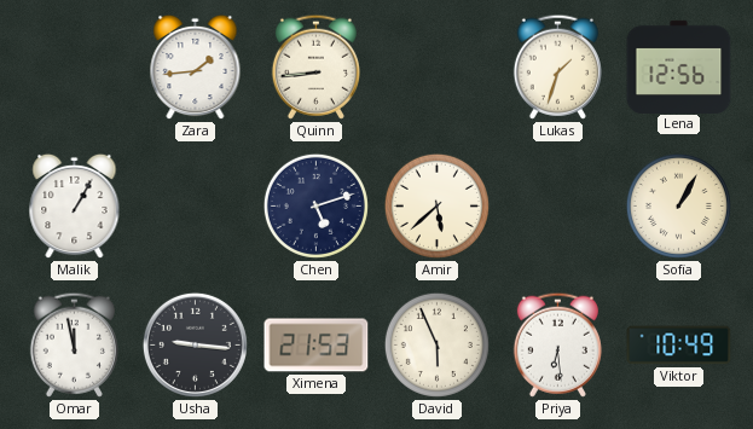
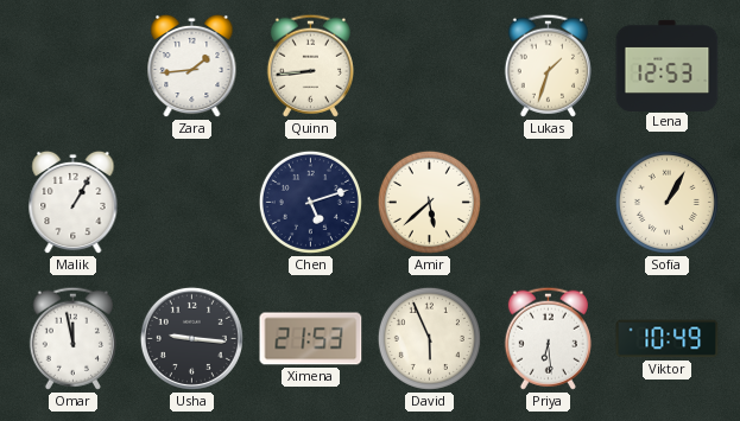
Lena: 12:56 -> 12:53
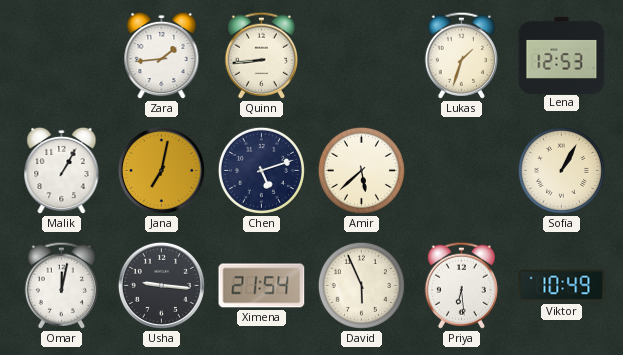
Jana: none -> 7:02
Omar: 11:58 -> 12:02
Ximena: 21:53 -> 21:54
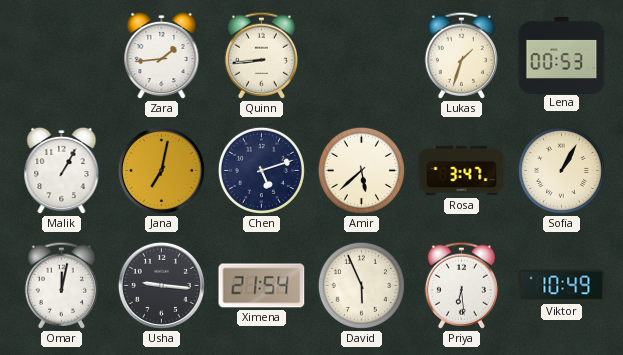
Lena: 12:53 -> 00:53
Rosa: none -> 3:47
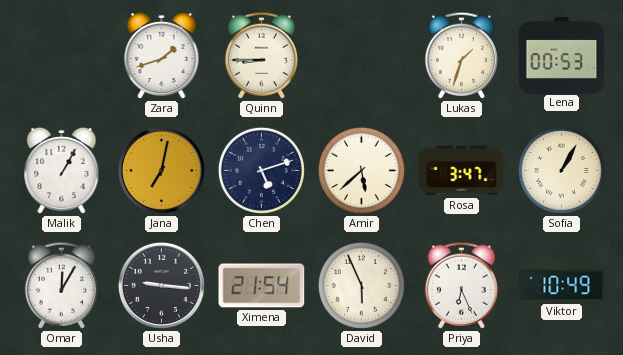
Zara: 1:44 -> 1:42
Quinn: 8:44 -> 8:45
Omar: 12:02 -> 12:05
Priya: 6:29 -> 6:26
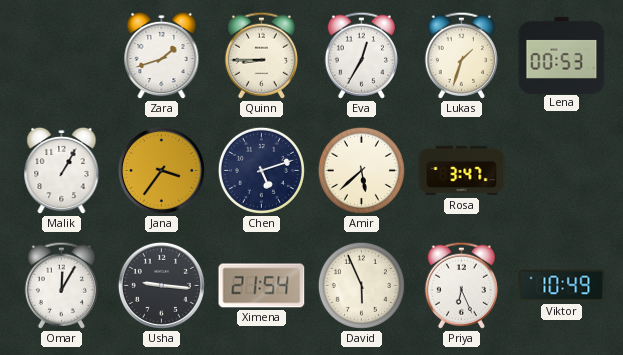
Eva: none -> 12:35
Jana: 7:02 -> 3:36
Sofia: 1:05 -> none
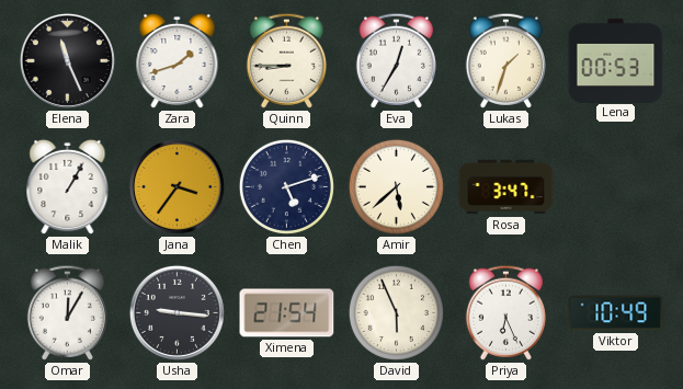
Elena: none -> 11:26
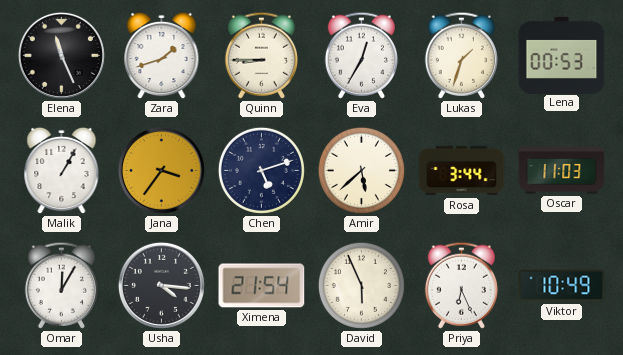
Rosa: 3:47 -> 3:44
Oscar: none -> 11:03
Usha: 9:16 -> 4:16
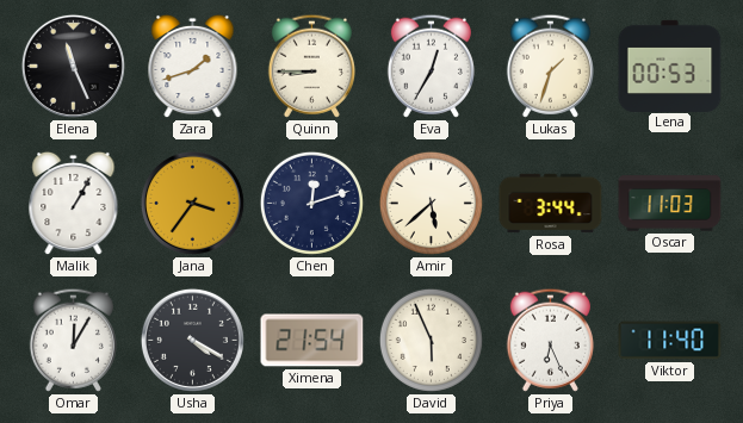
Chen: 5:12 -> 12:12
Usha: 4:16 -> 4:20
Viktor: 10:49 -> 11:40
